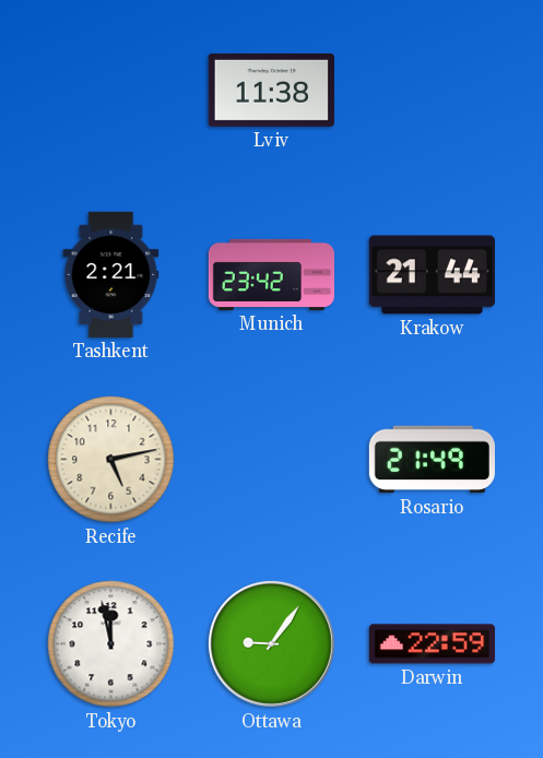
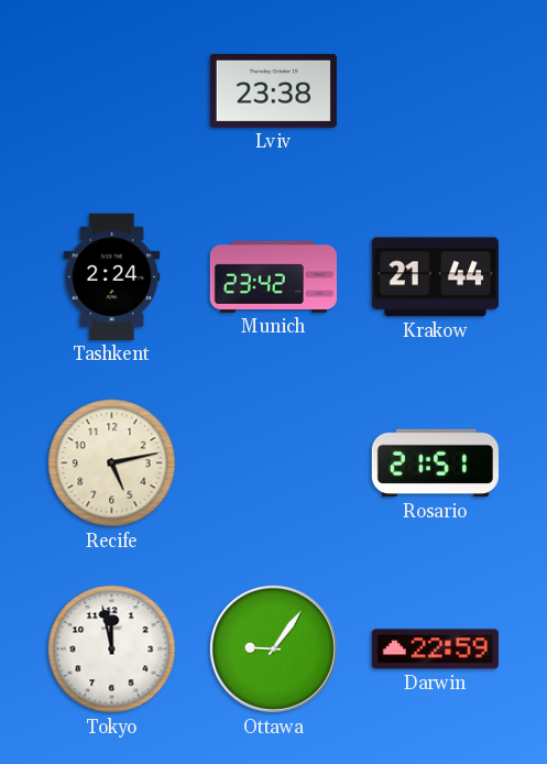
Lviv: 11:38 -> 23:38
Tashkent: 2:21 -> 2:24
Rosario: 21:49 -> 21:51
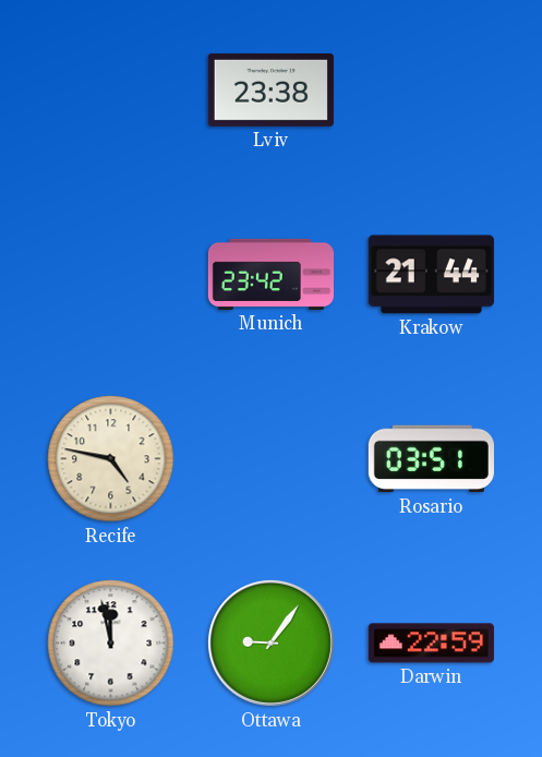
Tashkent: 2:24 -> none
Recife: 5:13 -> 4:47
Rosario: 21:51 -> 03:51
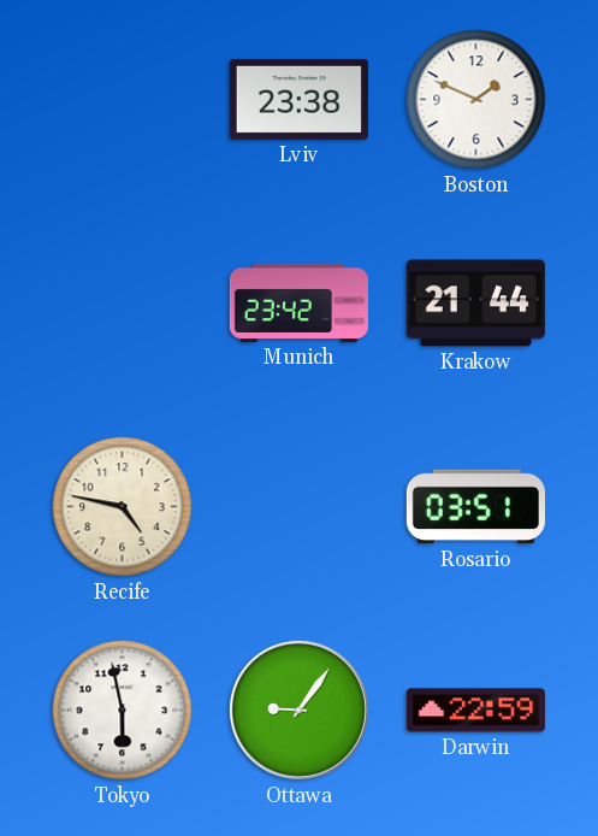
Boston: none -> 1:49
Tokyo: 11:58 -> 5:58
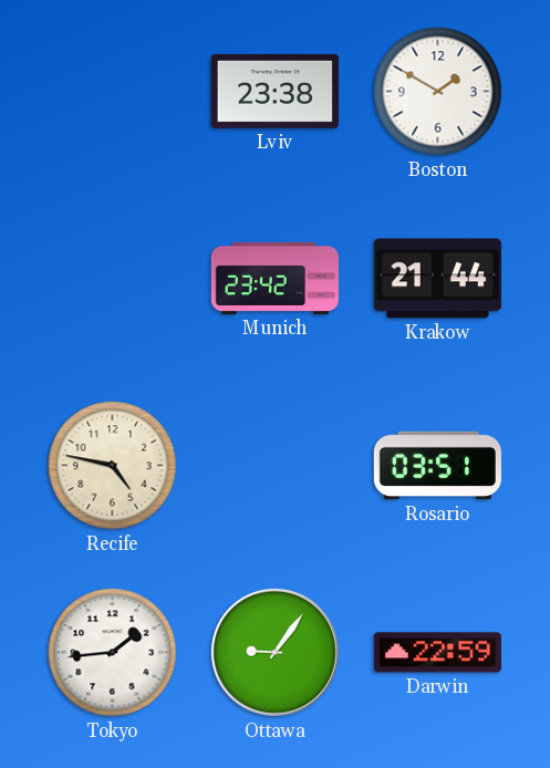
Boston: 1:49 -> 1:50
Tokyo: 5:58 -> 1:44
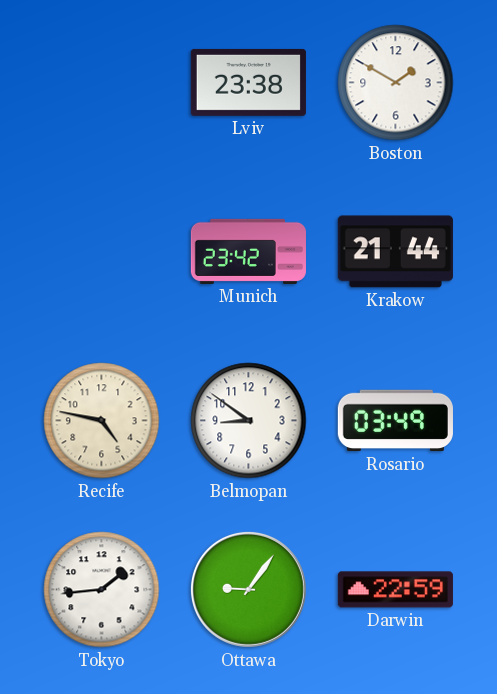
Belmopan: none -> 8:51
Rosario: 03:51 -> 03:49
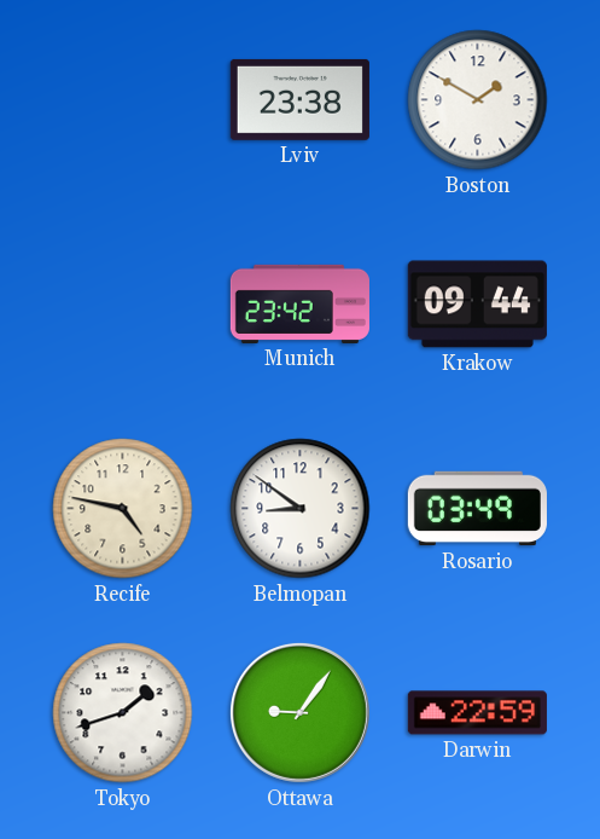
Krakow: 21:44 -> 09:44
Tokyo: 1:44 -> 1:42
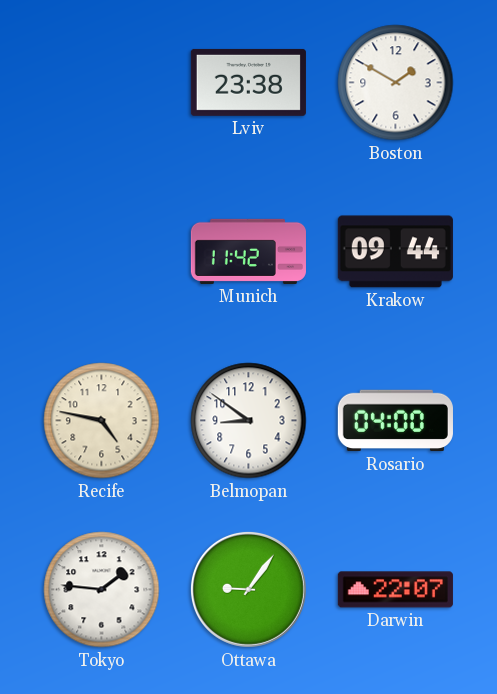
Munich: 23:42 -> 11:42
Rosario: 03:49 -> 04:00
Tokyo: 1:42 -> 1:46
Darwin: 22:59 -> 22:07
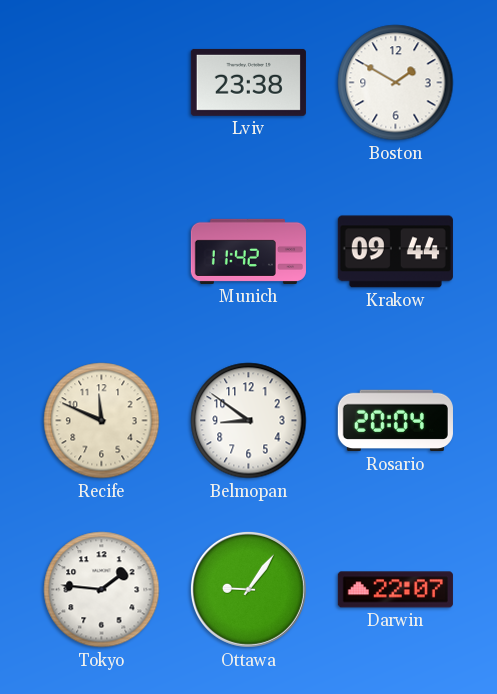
Recife: 4:47 -> 11:49
Rosario: 04:00 -> 20:04
